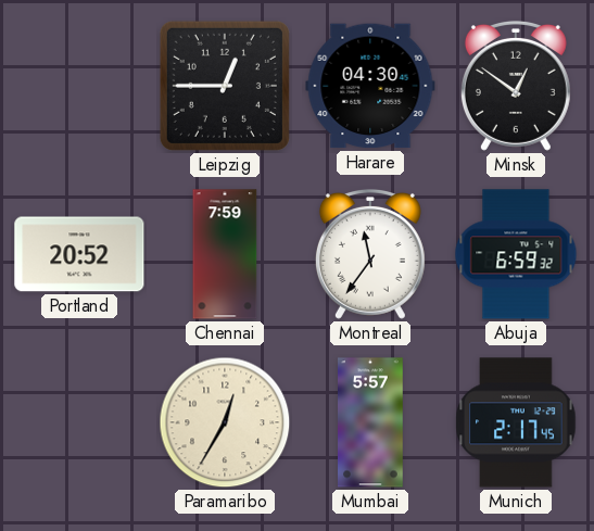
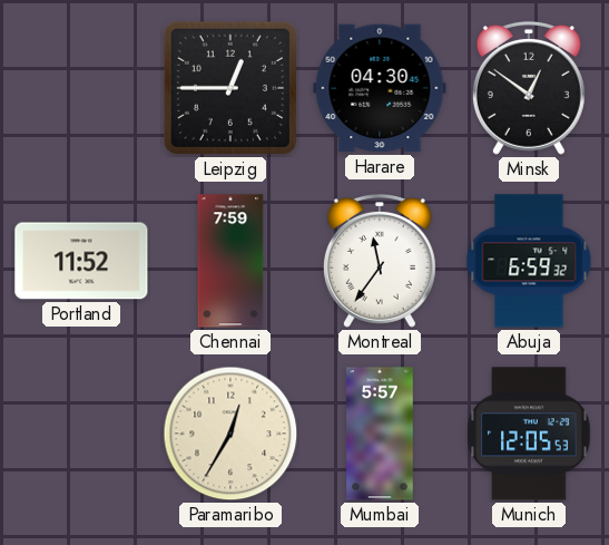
Portland: 20:52 -> 11:52
Munich: 2:17 -> 12:05
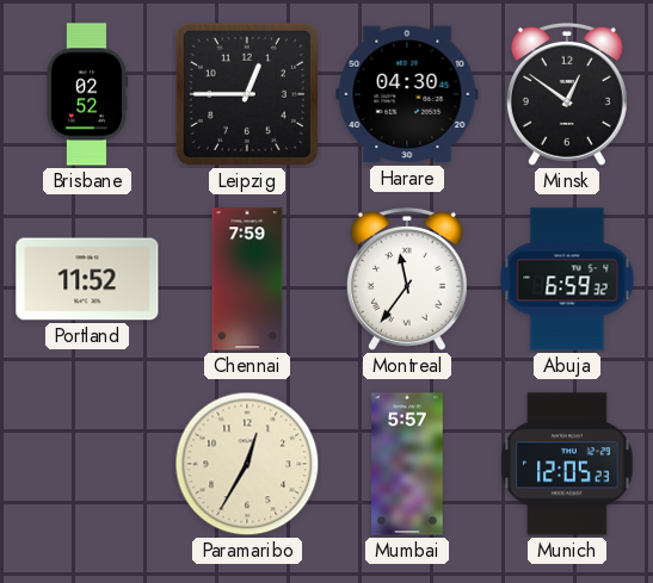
Brisbane: none -> 02:52
Munich: 12:05:53 -> 12:05:23
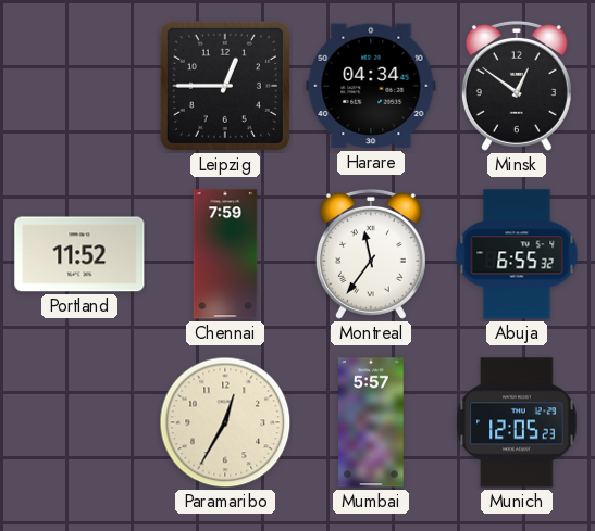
Brisbane: 02:52 -> none
Harare: 04:30 -> 04:34
Abuja: 6:59 -> 6:55
